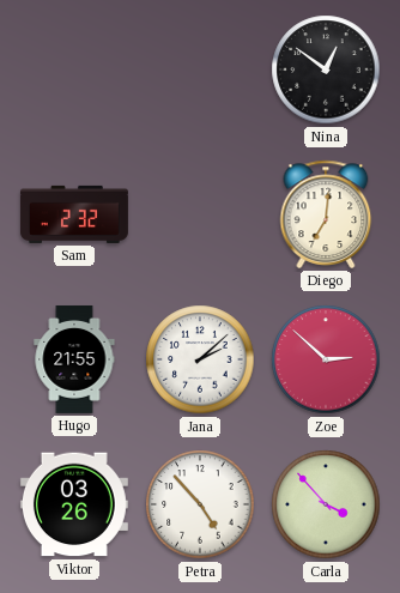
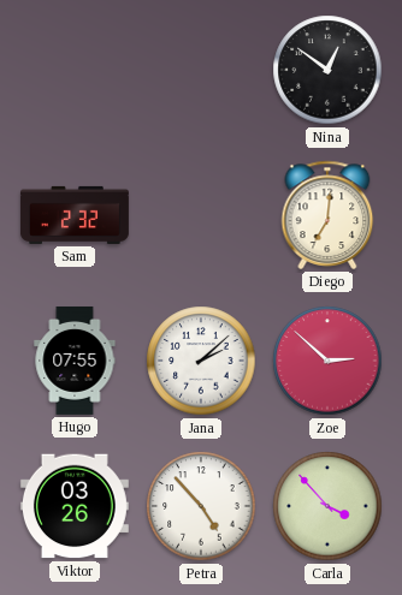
Hugo: 21:55 -> 07:55
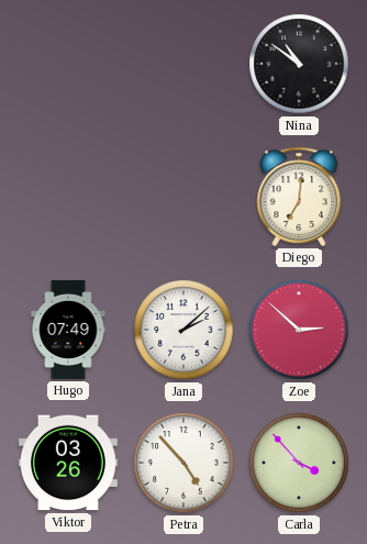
Nina: 12:51 -> 10:51
Sam: 2:32 -> none
Hugo: 07:55 -> 07:49
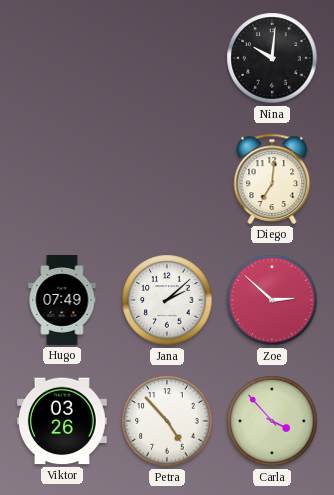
Nina: 10:51 -> 10:01
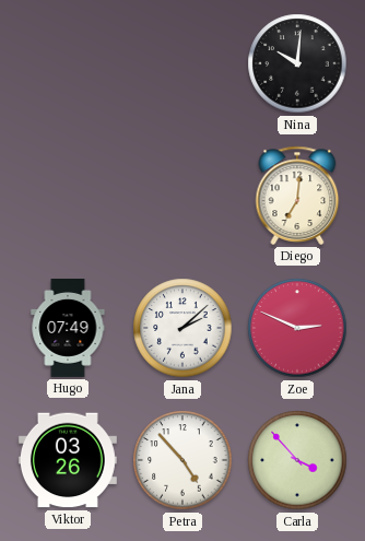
Zoe: 2:52 -> 2:49
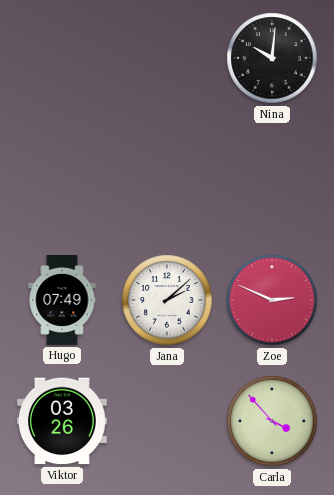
Diego: 7:01 -> none
Petra: 4:53 -> none
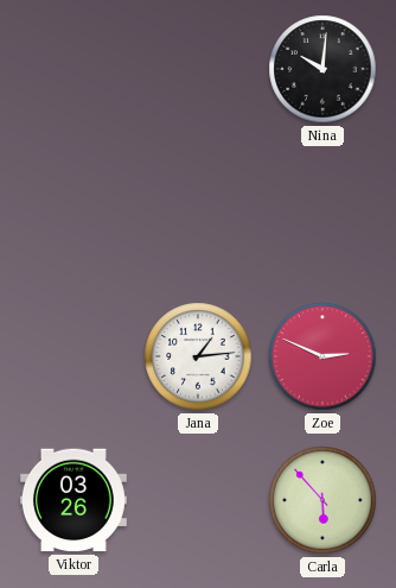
Hugo: 07:49 -> none
Jana: 2:08 -> 1:14
Carla: 3:53 -> 5:53
